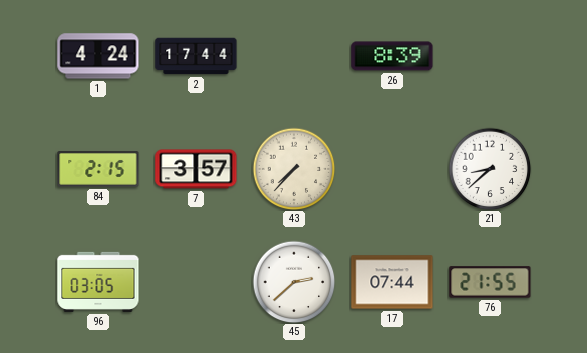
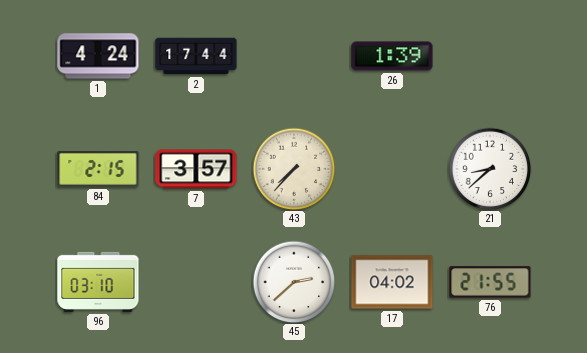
26: 8:39 -> 1:39
96: 03:05 -> 03:10
17: 07:44 -> 04:02
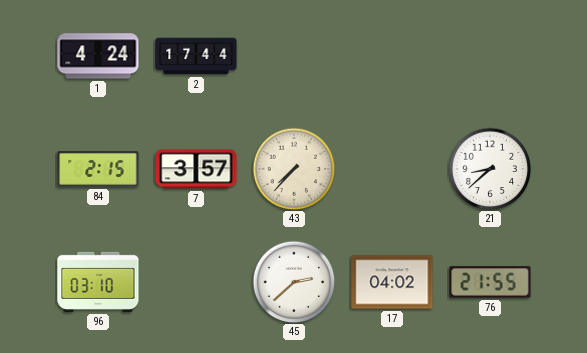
26: 1:39 -> none
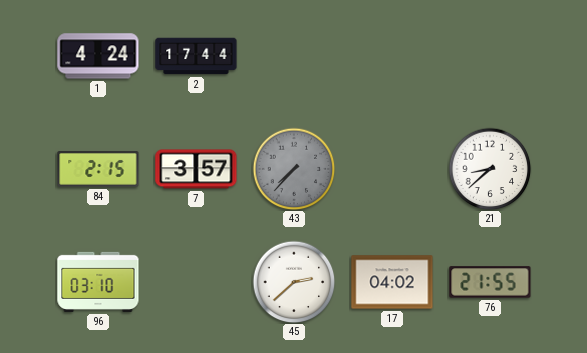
43 dial: cream -> grey
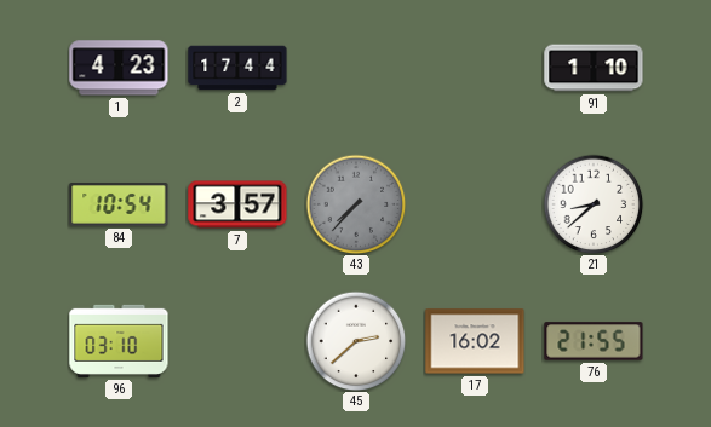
1: 4:24 -> 4:23
91: none -> 1:10
84: 2:15 -> 10:54
17: 04:02 -> 16:02
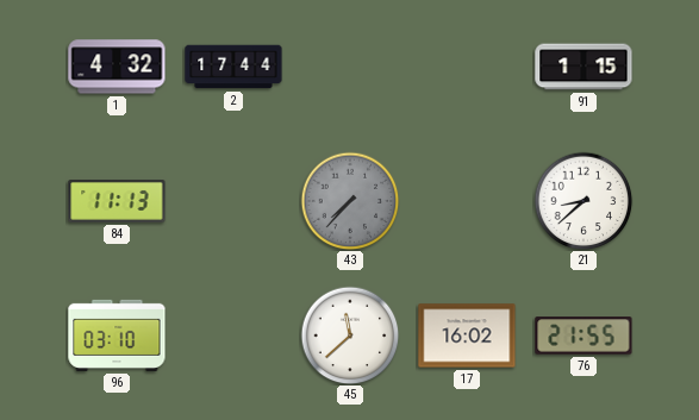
1: 4:23 -> 4:32
91: 1:10 -> 1:15
84: 10:54 -> 11:13
7: 3:57 -> none
45: 2:38 -> 11:38
